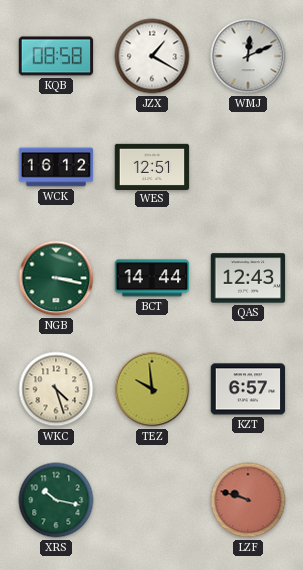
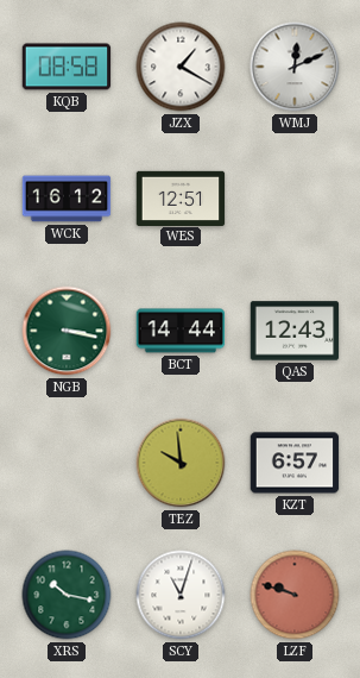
WKC: 4:27 -> none
SCY: none -> 11:03
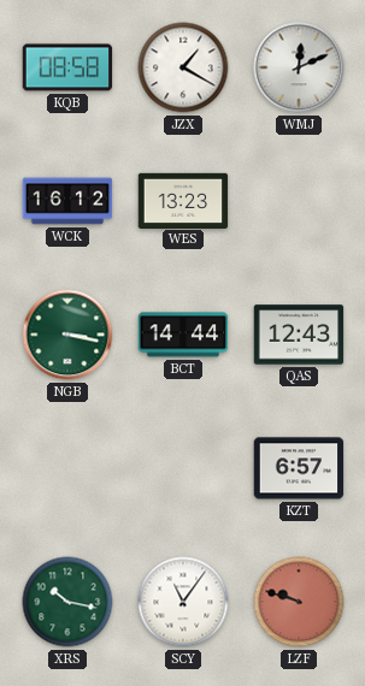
WES: 12:51 -> 13:23
TEZ: 9:59 -> none
SCY: 11:03 -> 11:06
